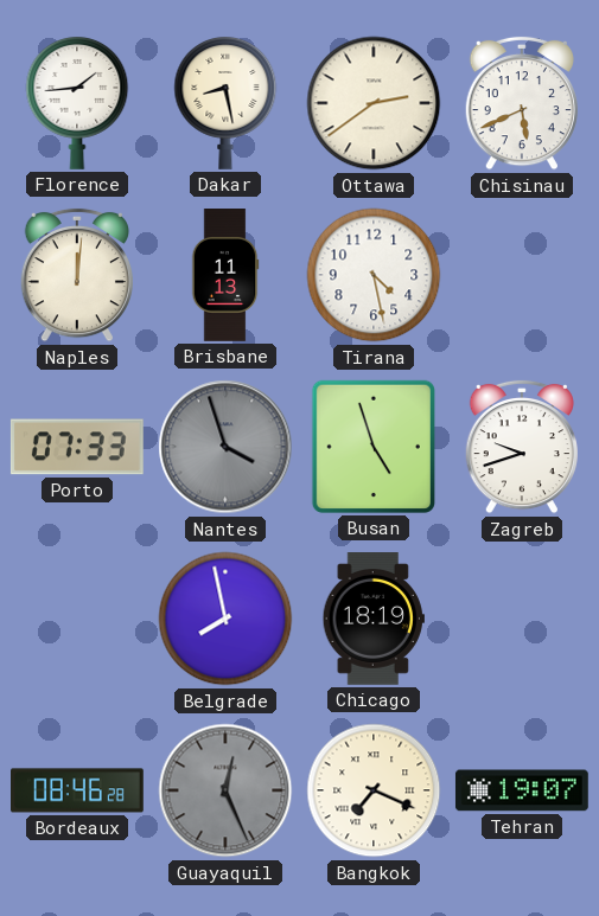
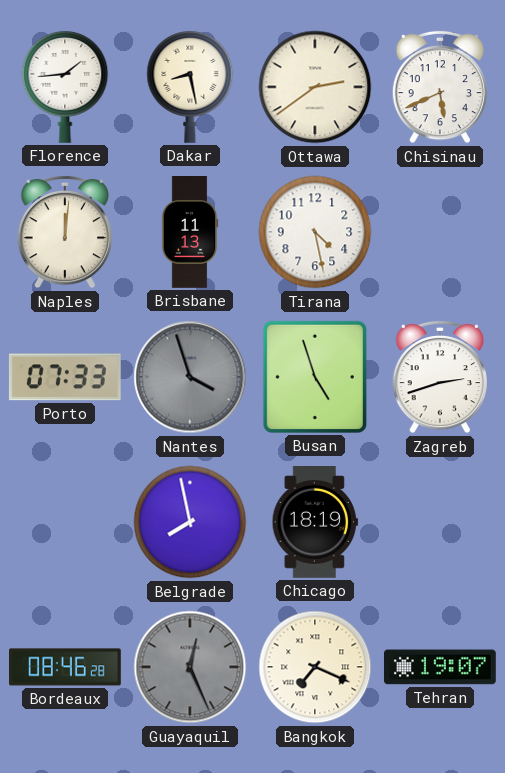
Zagreb: 9:42 -> 2:42
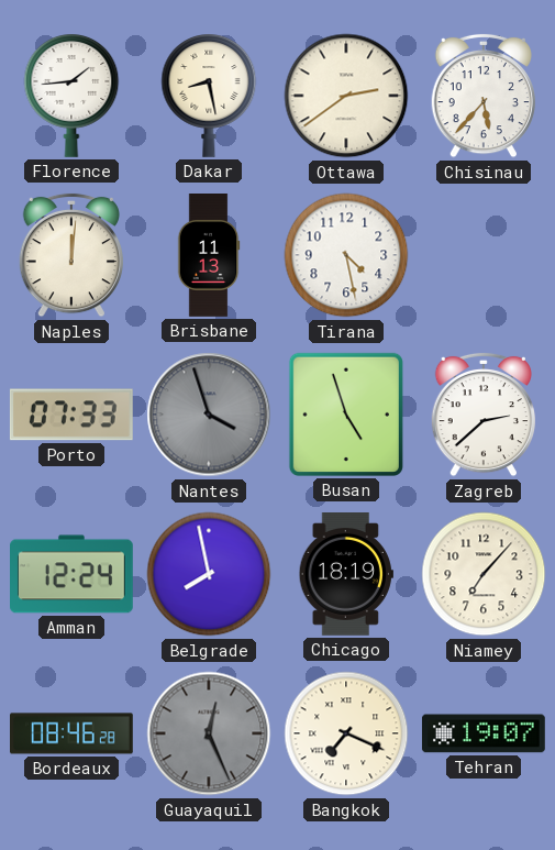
Chisinau: 5:41 -> 5:37
Zagreb: 2:42 -> 2:38
Amman: none -> 12:24
Niamey: none -> 7:07
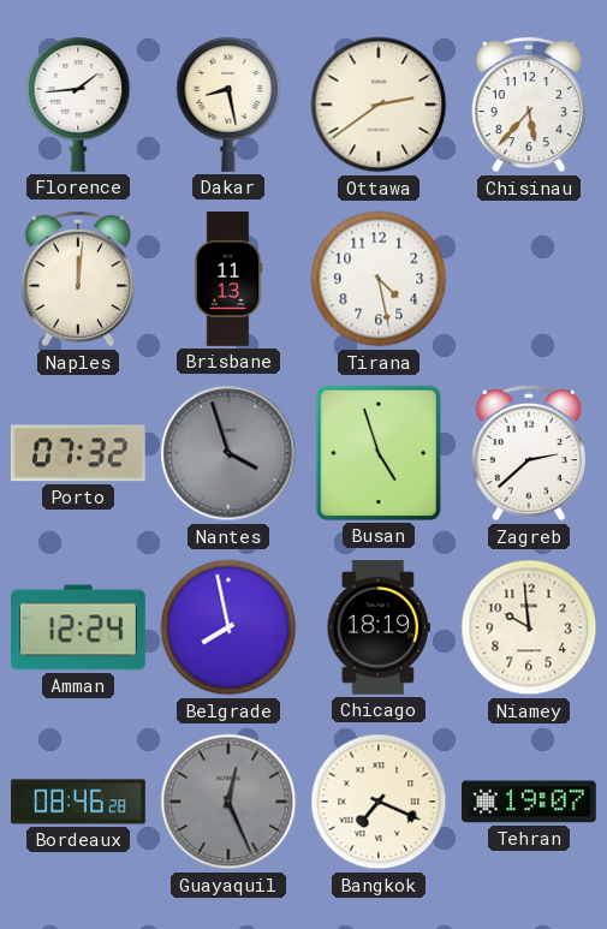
Porto: 07:33 -> 07:32
Niamey: 7:07 -> 9:59
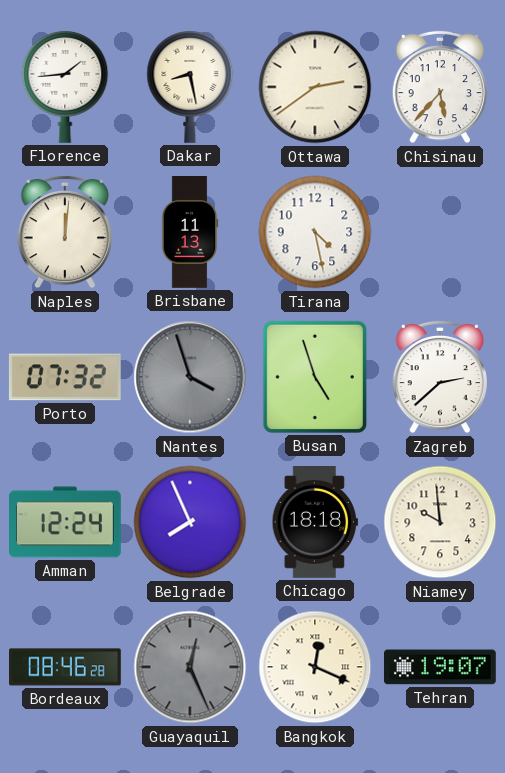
Belgrade: 7:58 -> 7:56
Chicago: 18:19 -> 18:18
Bangkok: 7:19 -> 12:19
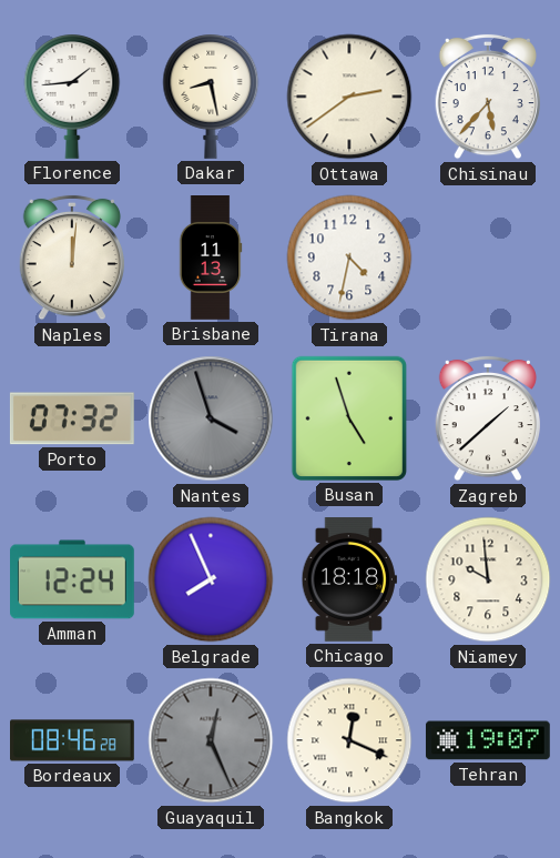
Tirana: 4:28 -> 4:32
Zagreb: 2:38 -> 1:38
